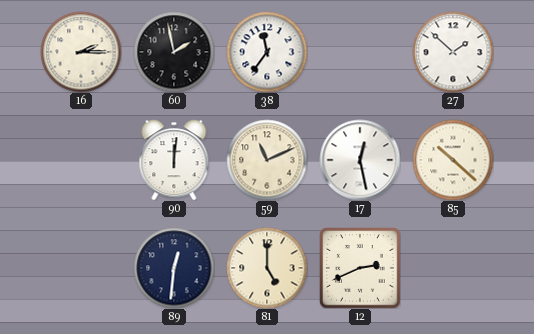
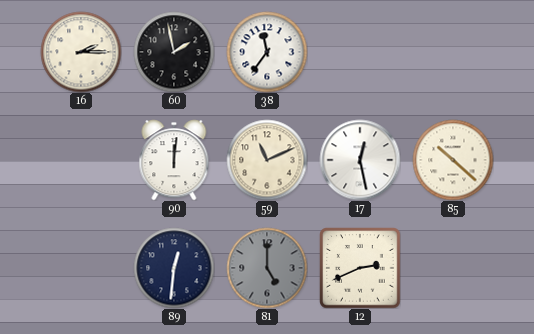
27: 1:52 -> none
81 dial: cream -> grey
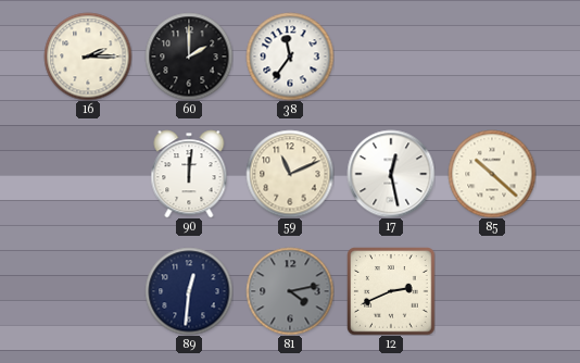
60: 1:58 -> 2:00
81: 5:00 -> 4:13
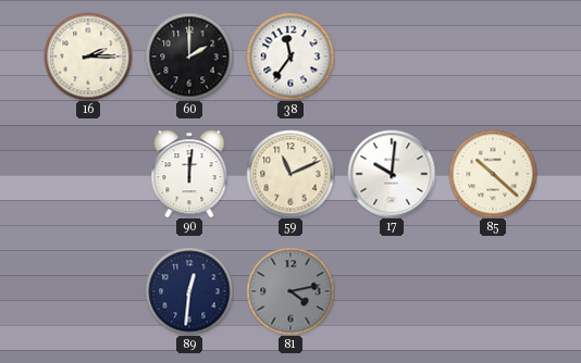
17: 12:28 -> 10:01
12: 2:41 -> none
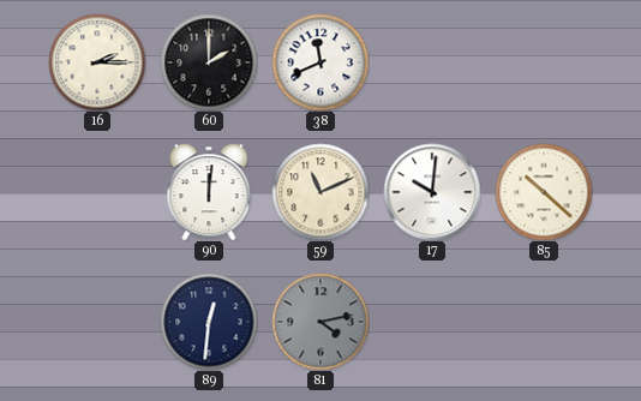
38: 11:36 -> 11:41
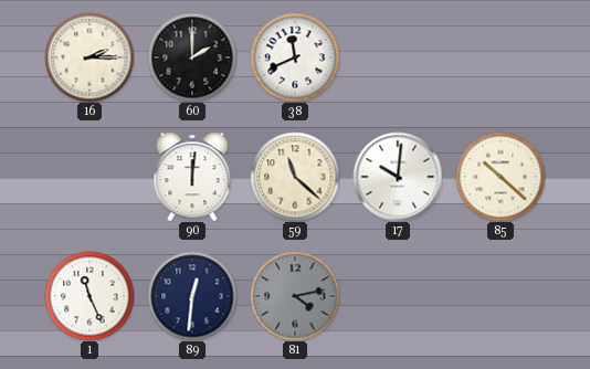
59: 11:11 -> 11:22
1: none -> 11:26
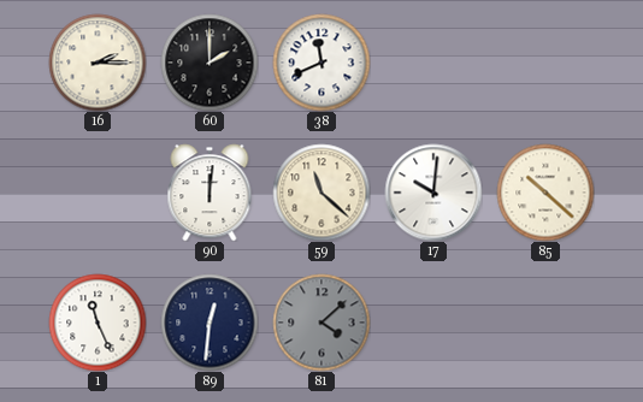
81: 4:13 -> 4:08
